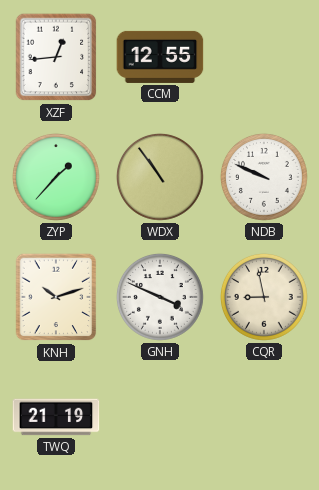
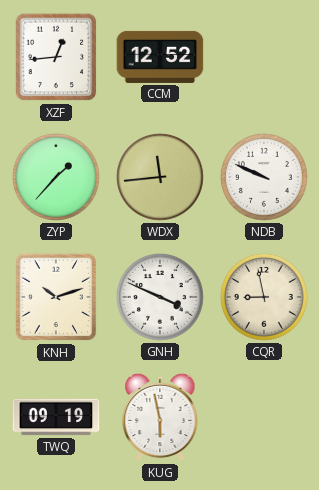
CCM: 12:55 -> 12:52
WDX: 10:54 -> 11:44
TWQ: 21:19 -> 09:19
KUG: none -> 5:58
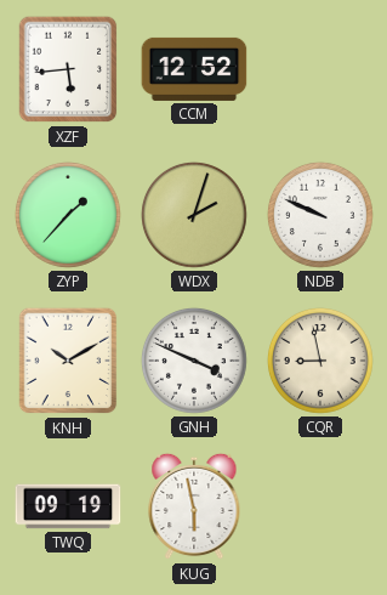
XZF: 12:44 -> 5:44
WDX: 11:44 -> 2:03
KNH: 10:12 -> 10:10
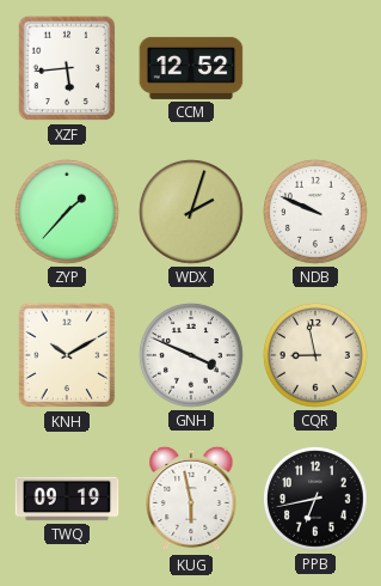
PPB: none -> 6:43
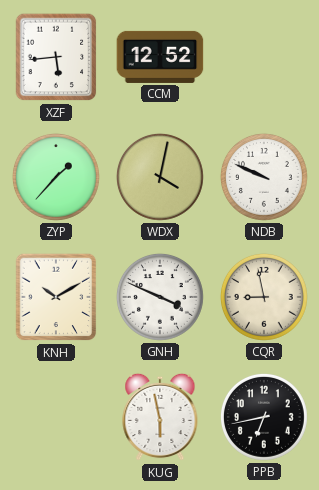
WDX: 2:03 -> 4:02
TWQ: 09:19 -> none
